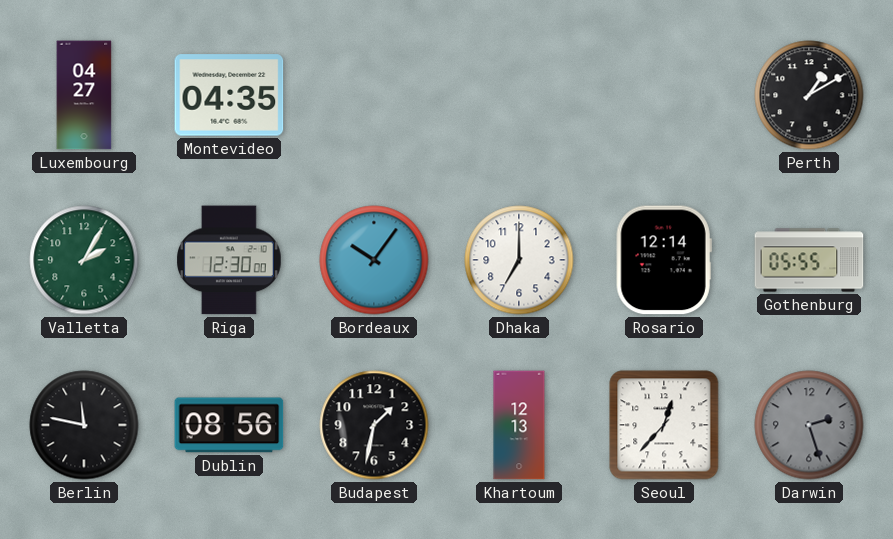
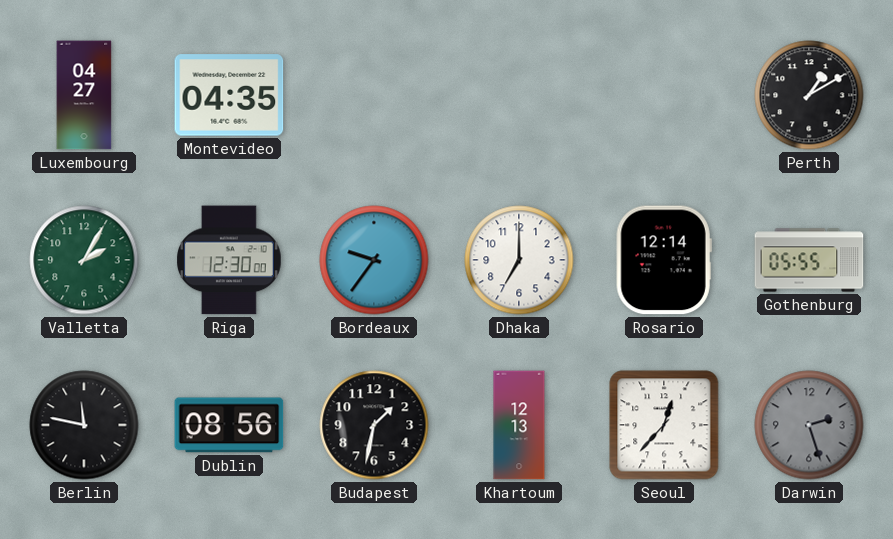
Bordeaux: 10:06 -> 9:36
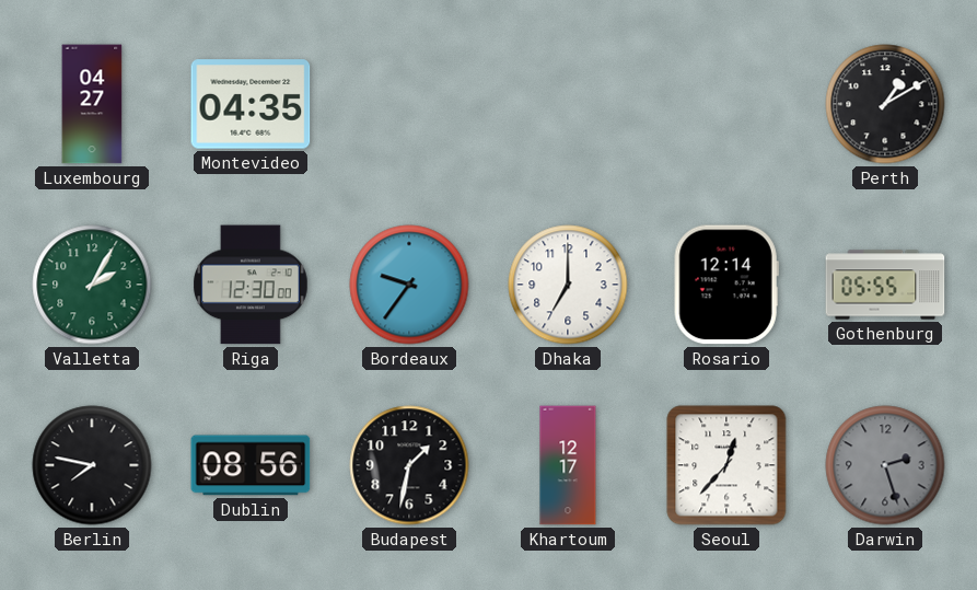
Berlin: 11:47 -> 7:47
Khartoum: 12:13 -> 12:17
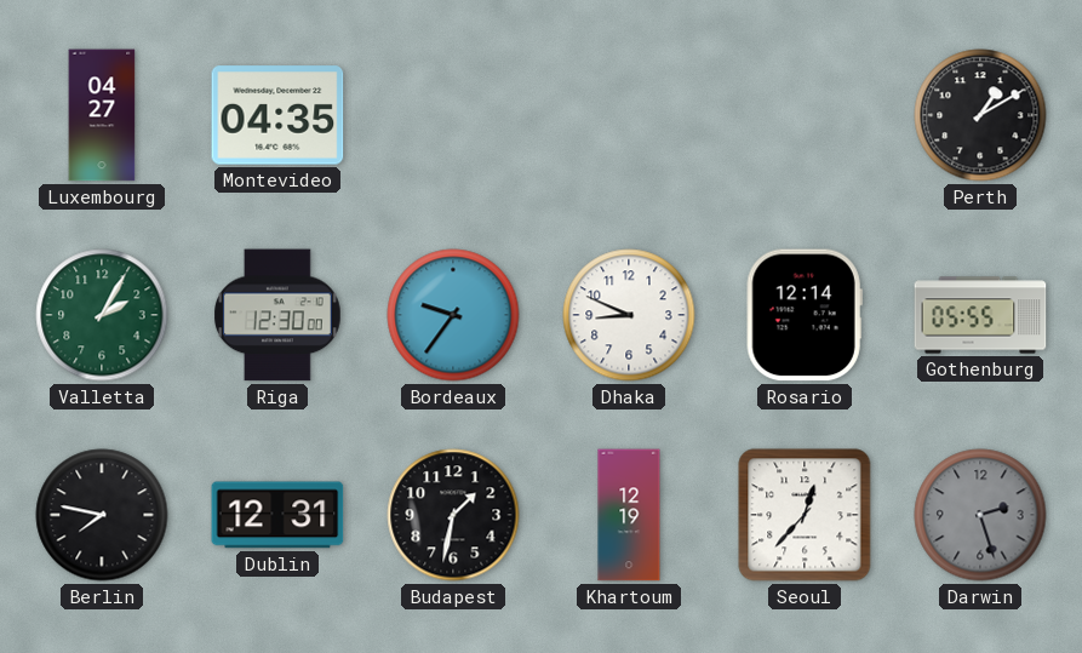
Dhaka: 7:00 -> 8:49
Dublin: 08:56 -> 12:31
Khartoum: 12:17 -> 12:19
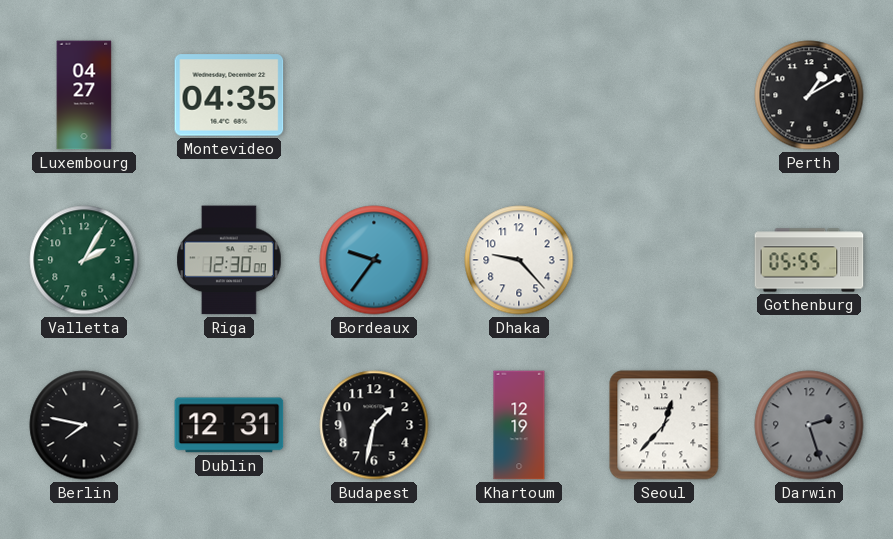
Dhaka: 8:49 -> 9:23
Rosario: 12:14 -> none
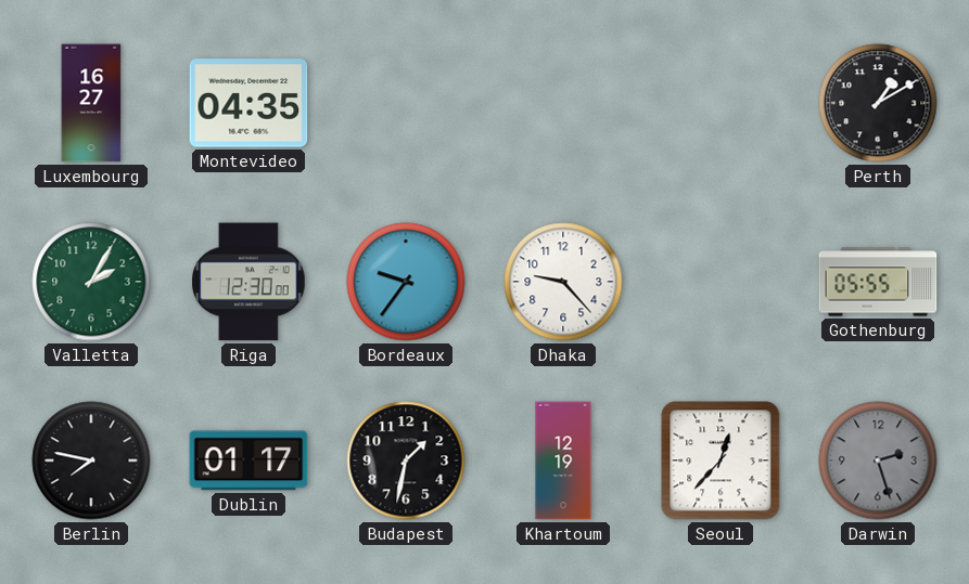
Luxembourg: 04:27 -> 16:27
Dublin: 12:31 -> 01:17
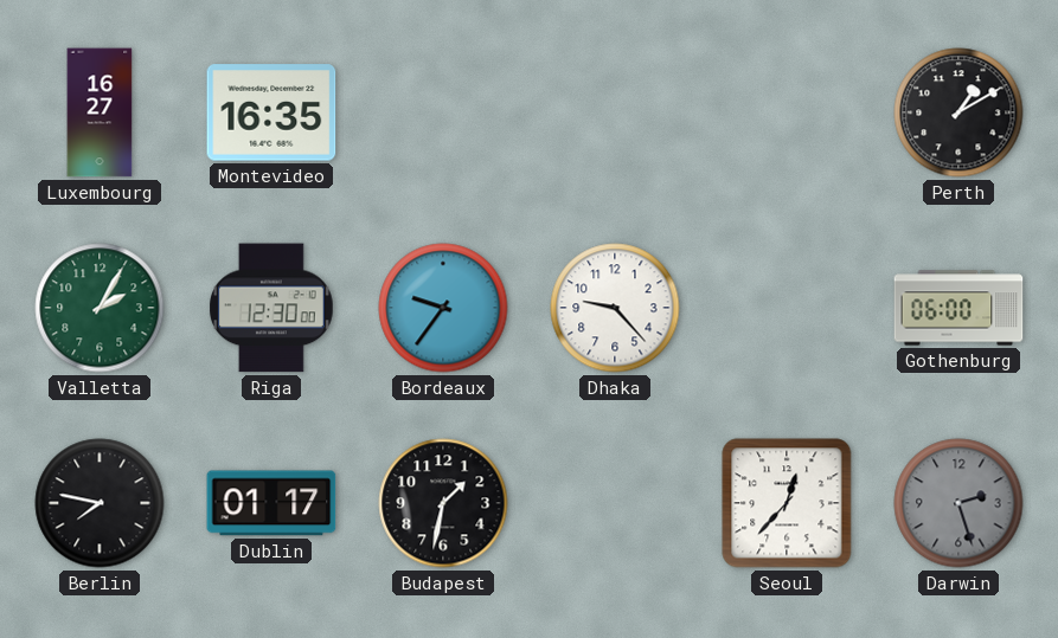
Montevideo: 04:35 -> 16:35
Gothenburg: 05:55 -> 06:00
Khartoum: 12:19 -> none
